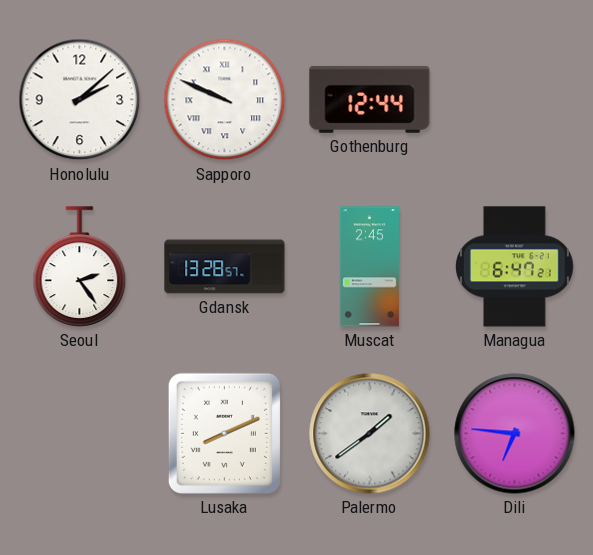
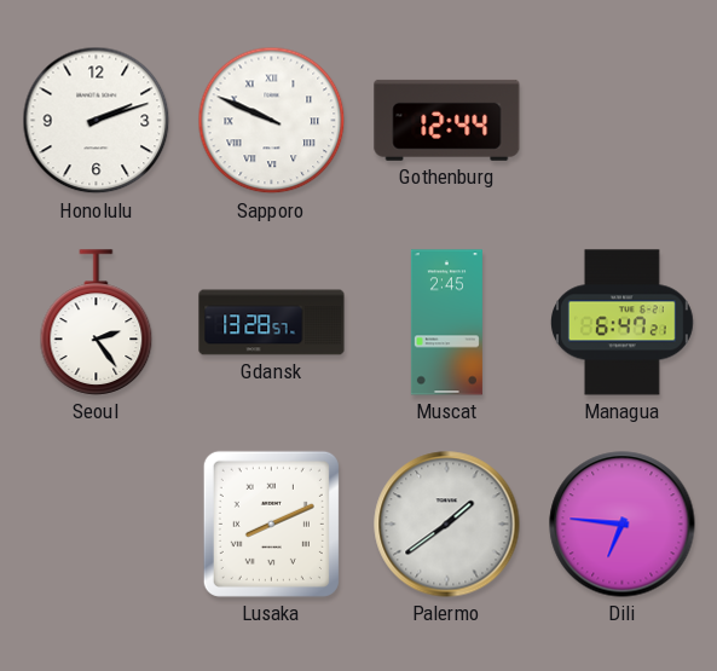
Honolulu: 2:08 -> 2:12
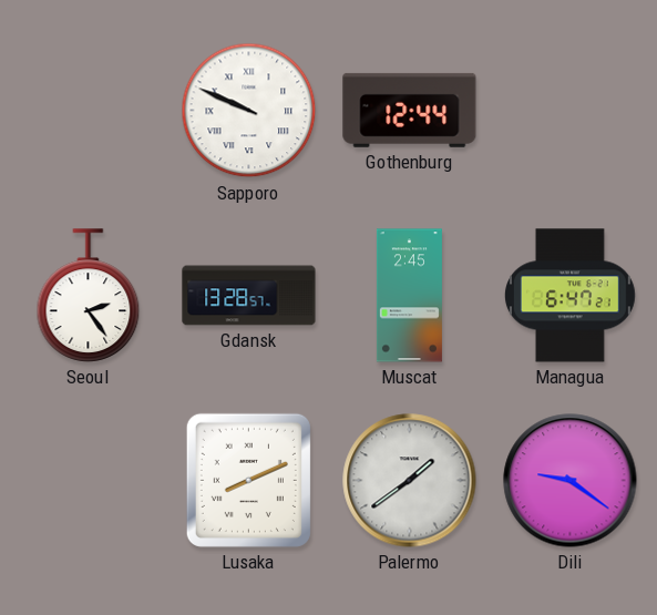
Honolulu: 2:12 -> none
Dili: 6:46 -> 9:21
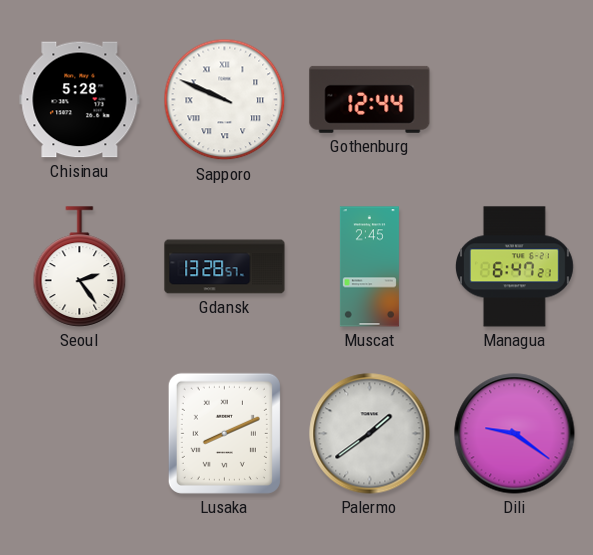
Chisinau: none -> 5:28
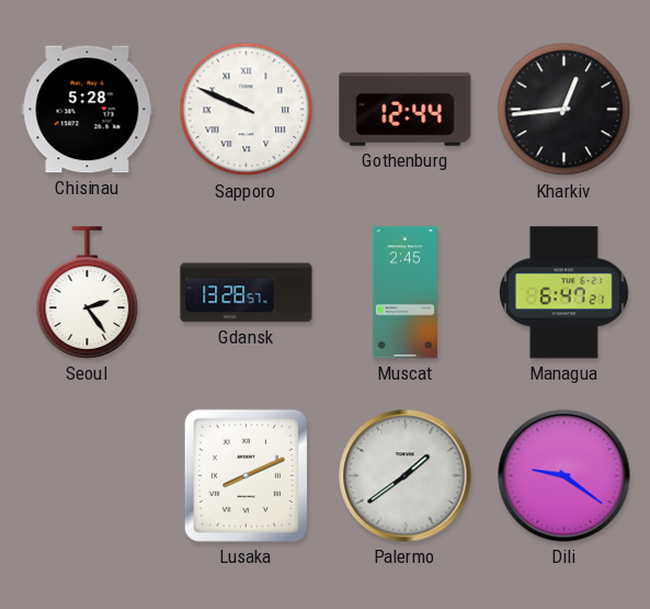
Kharkiv: none -> 12:44
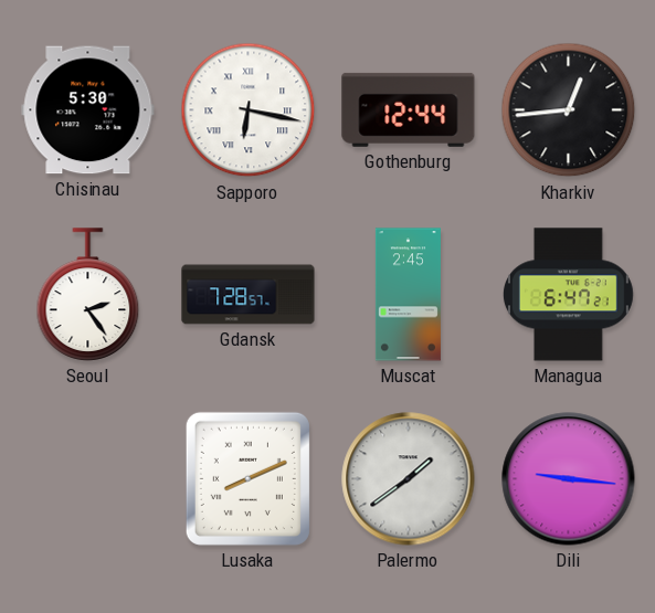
Chisinau: 5:28 -> 5:30
Sapporo: 9:49 -> 6:17
Gdansk: 13:28 -> 7:28
Dili: 9:21 -> 9:16
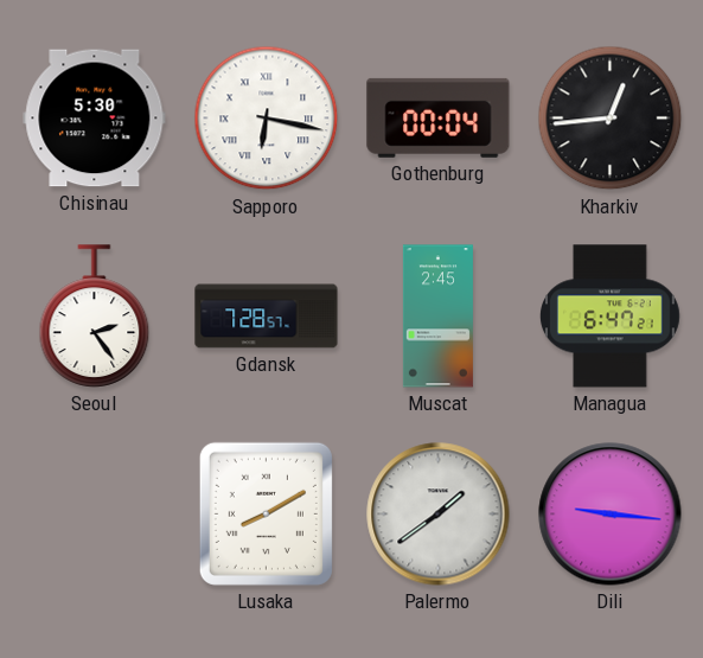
Gothenburg: 12:44 -> 00:04
Lusaka: 8:11 -> 8:10
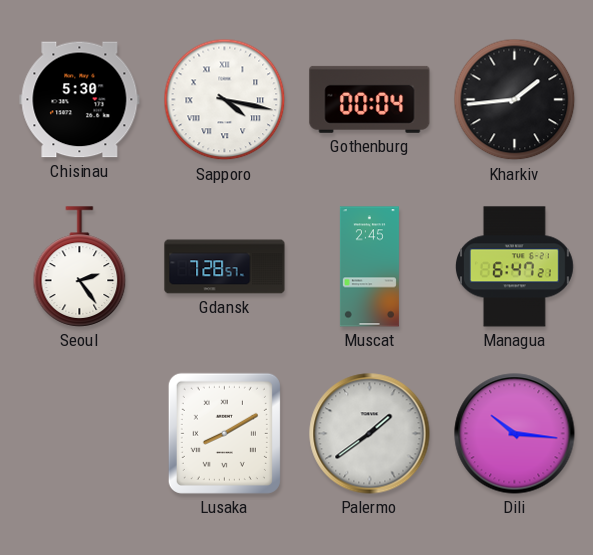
Sapporo: 6:17 -> 4:17
Kharkiv: 12:44 -> 1:44
Dili: 9:16 -> 10:16
